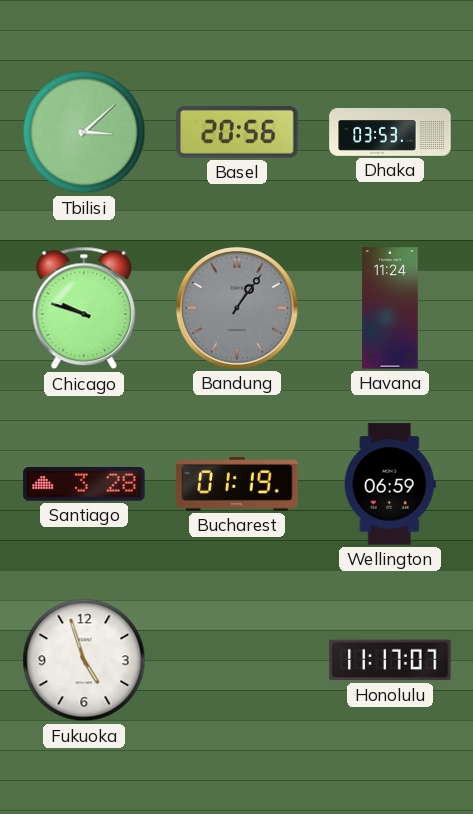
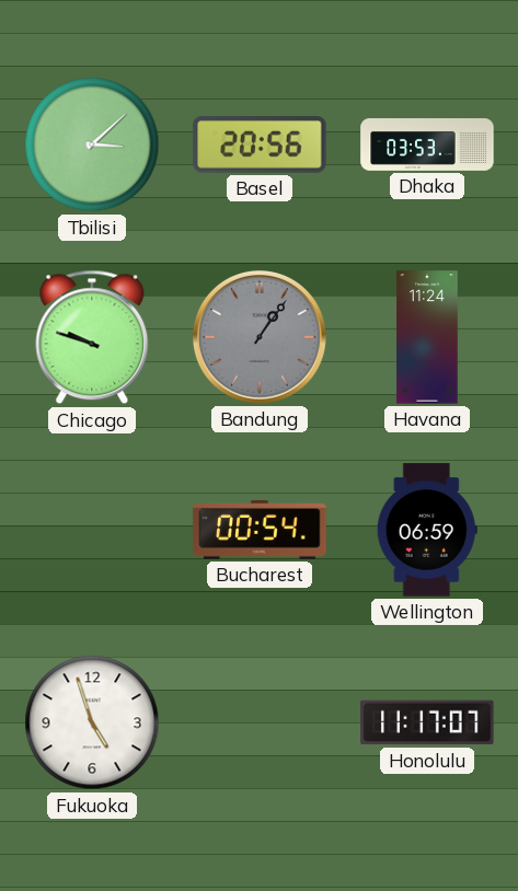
Santiago: 3:28 -> none
Bucharest: 01:19 -> 00:54
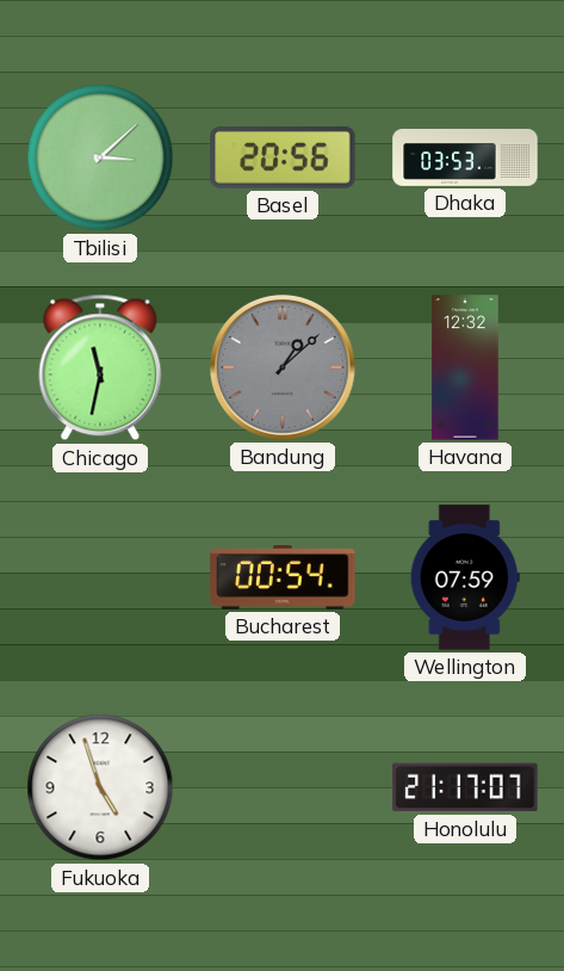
Chicago: 9:48 -> 11:32
Bandung: 1:06 -> 1:08
Havana: 11:24 -> 12:32
Wellington: 06:59 -> 07:59
Honolulu: 11:17 -> 21:17
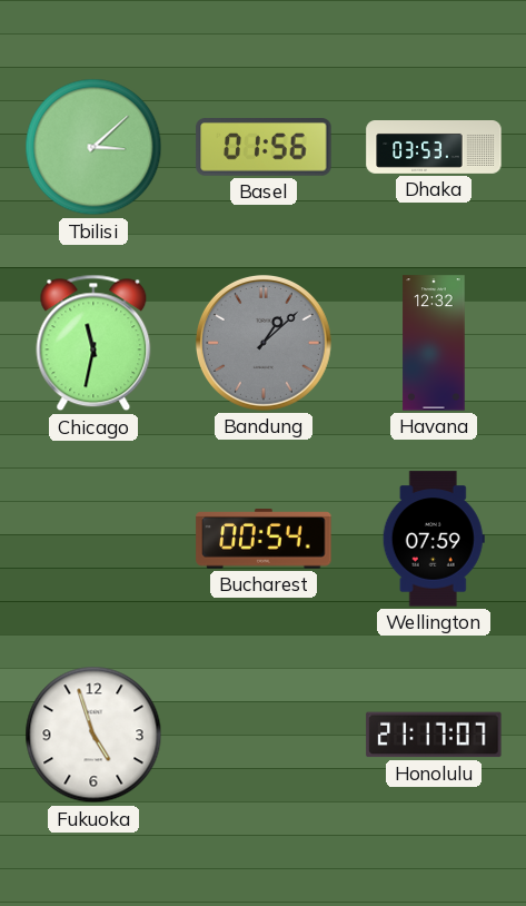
Basel: 20:56 -> 01:56
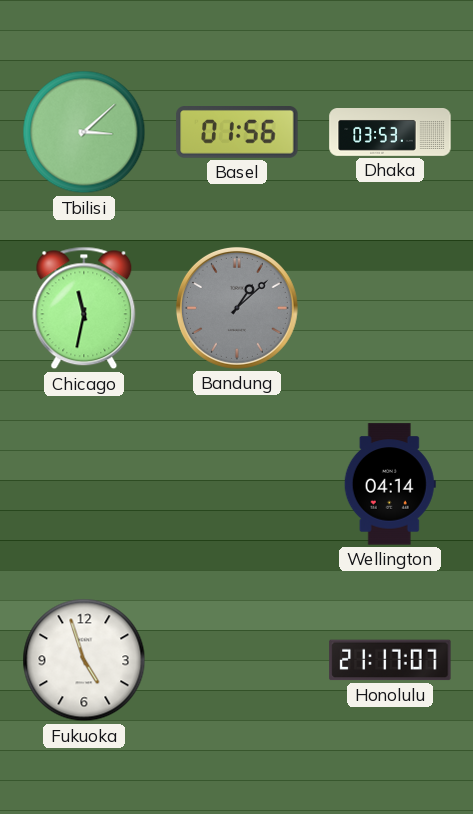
Havana: 12:32 -> none
Bucharest: 00:54 -> none
Wellington: 07:59 -> 04:14
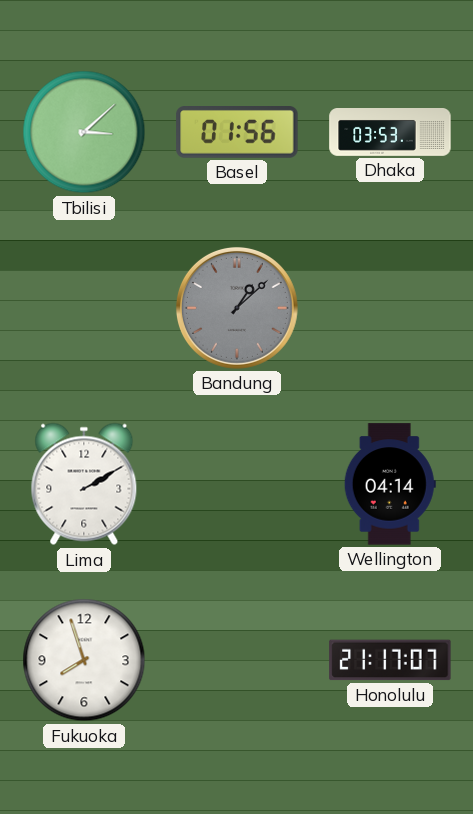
Chicago: 11:32 -> none
Lima: none -> 2:10
Fukuoka: 4:57 -> 7:57
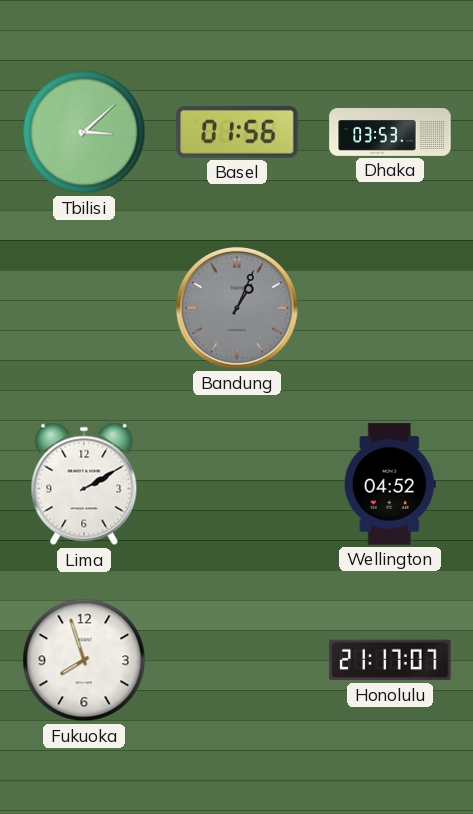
Bandung: 1:08 -> 1:04
Wellington: 04:14 -> 04:52
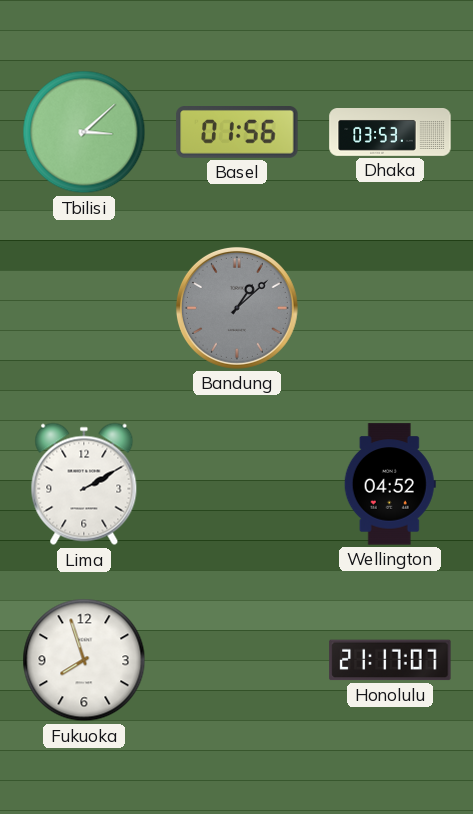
Bandung: 1:04 -> 1:08
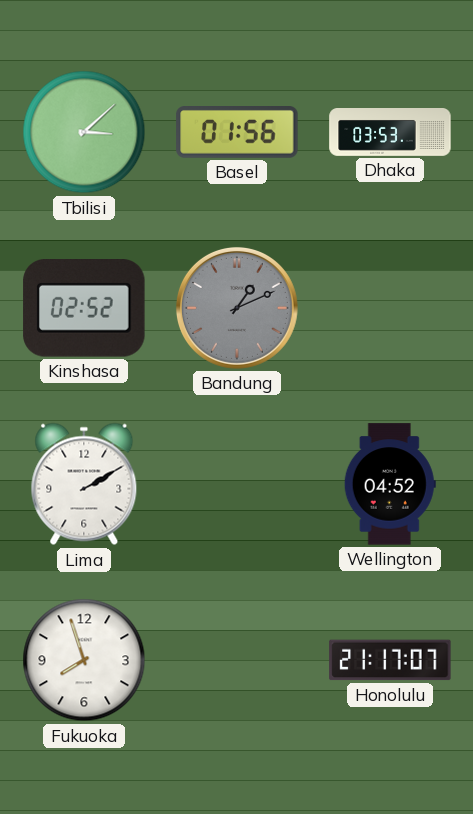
Kinshasa: none -> 02:52
Bandung: 1:08 -> 1:11
